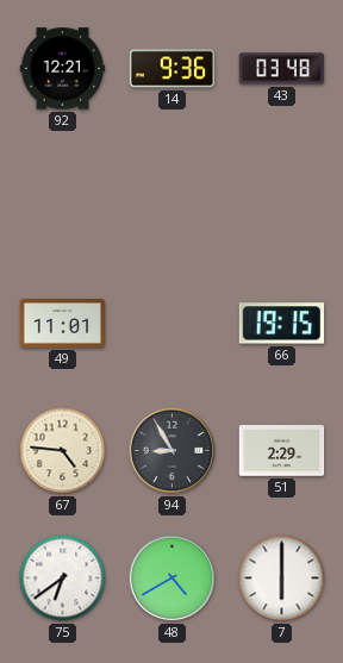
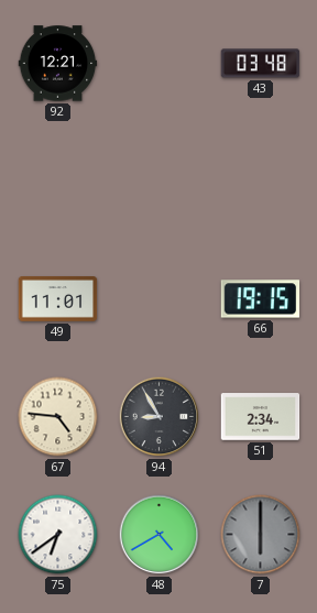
14: 9:36 -> none
51: 2:29 -> 2:34
7 dial: white -> grey
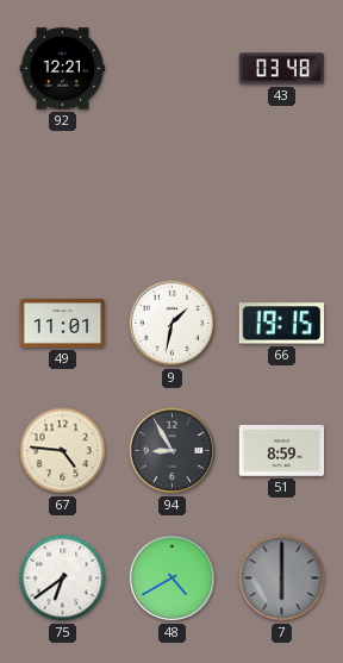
9: none -> 1:32
51: 2:34 -> 8:59
